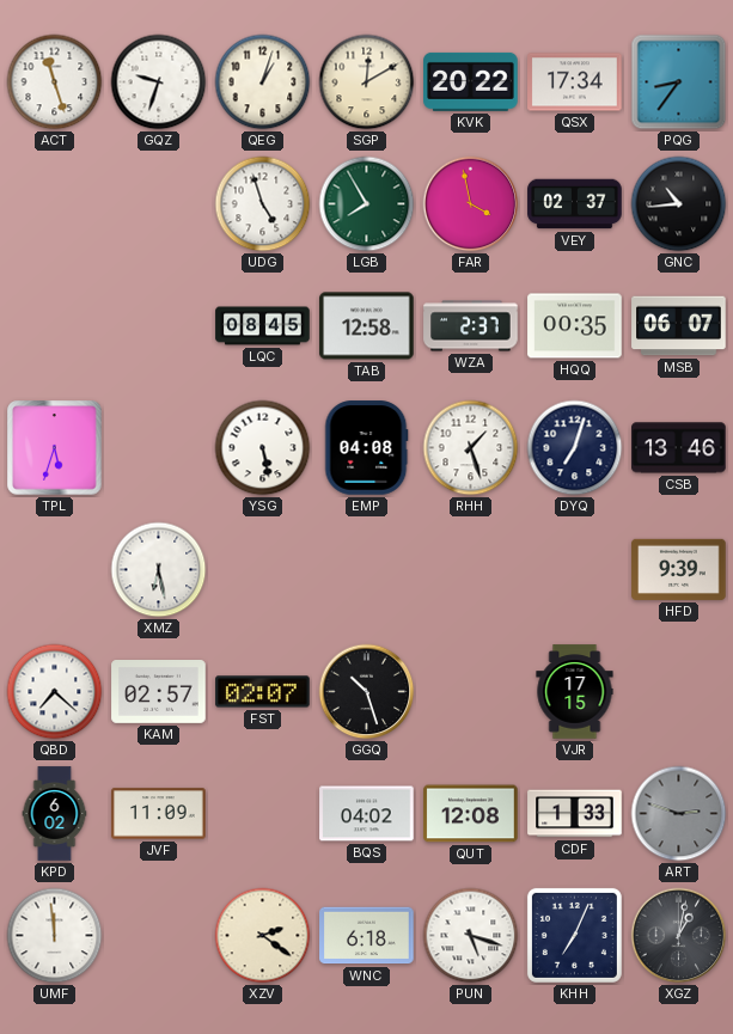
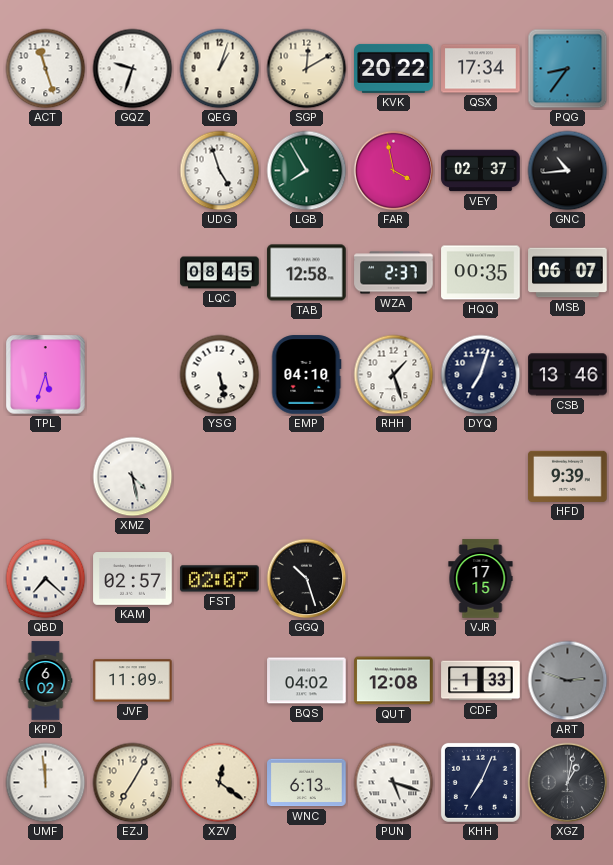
EMP: 04:08 -> 04:10
XMZ: 6:28 -> 4:28
EZJ: none -> 7:05
XZV: 2:21 -> 12:21
WNC: 6:18 -> 6:13
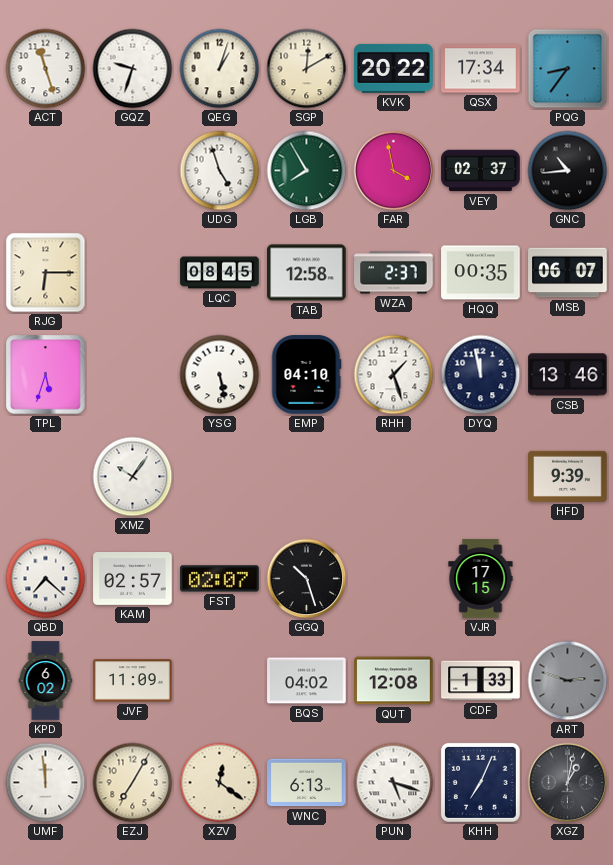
RJG: none -> 6:15
DYQ: 7:03 -> 11:58
XMZ: 4:28 -> 10:06
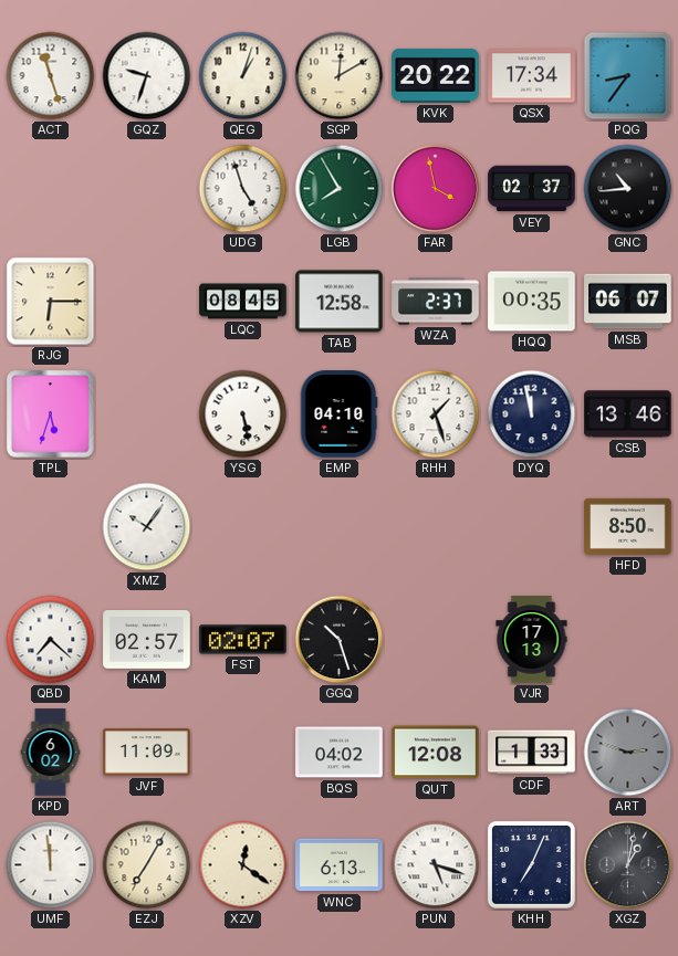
HFD: 9:39 -> 8:50
VJR: 17:15 -> 17:13
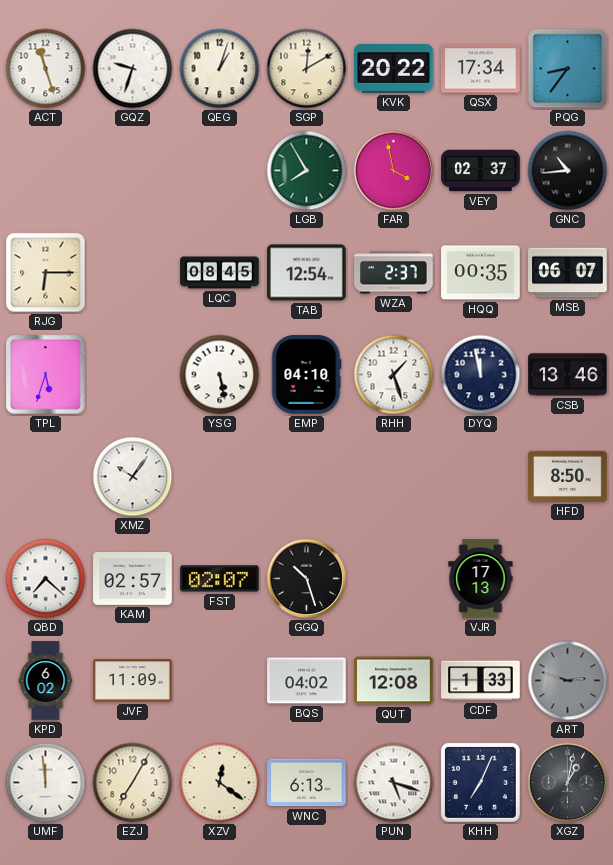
UDG: 4:57 -> none
TAB: 12:58 -> 12:54
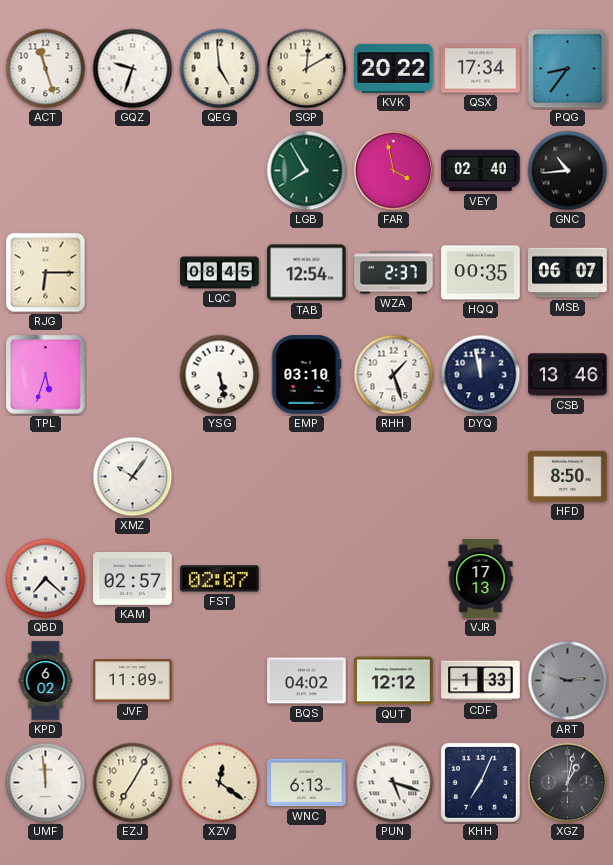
QEG: 1:03 -> 4:59
VEY: 02:37 -> 02:40
EMP: 04:10 -> 03:10
GGQ: 10:27 -> none
QUT: 12:08 -> 12:12
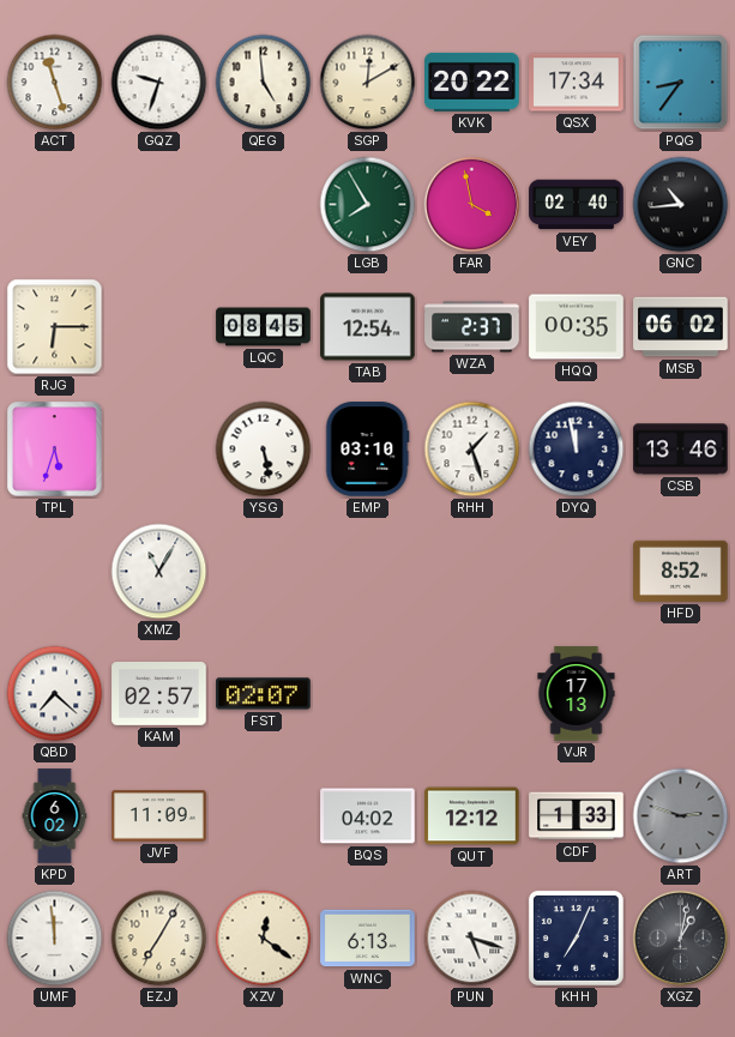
MSB: 06:07 -> 06:02
XMZ: 10:06 -> 11:05
HFD: 8:50 -> 8:52
